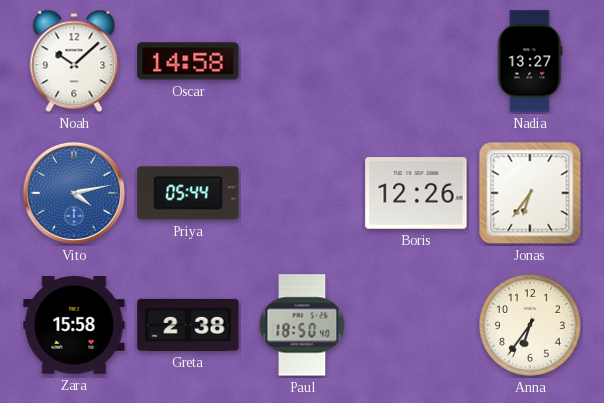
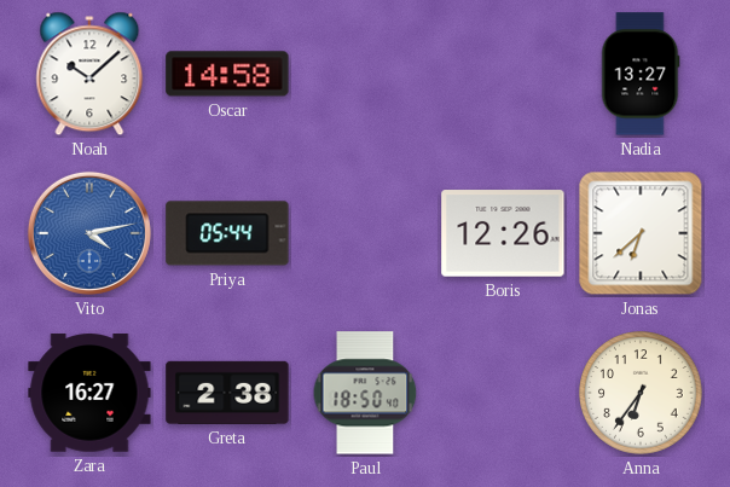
Jonas: 6:36 -> 6:38
Zara: 15:58 -> 16:27
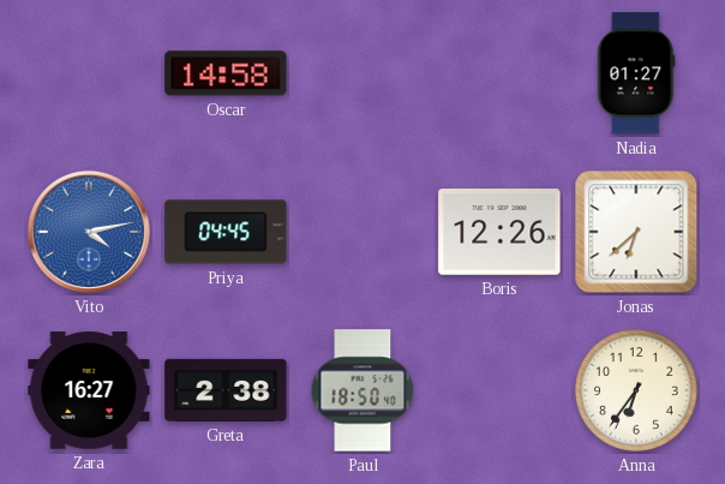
Noah: 10:08 -> none
Nadia: 13:27 -> 01:27
Priya: 05:44 -> 04:45
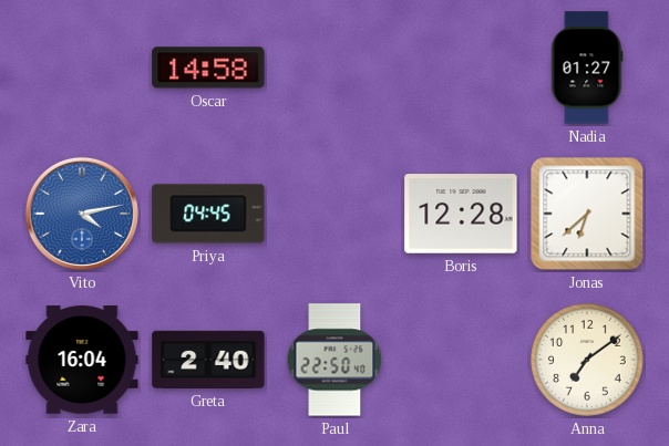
Boris: 12:26 -> 12:28
Zara: 16:27 -> 16:04
Greta: 2:38 -> 2:40
Paul: 18:50 -> 22:50
Anna: 6:36 -> 7:09
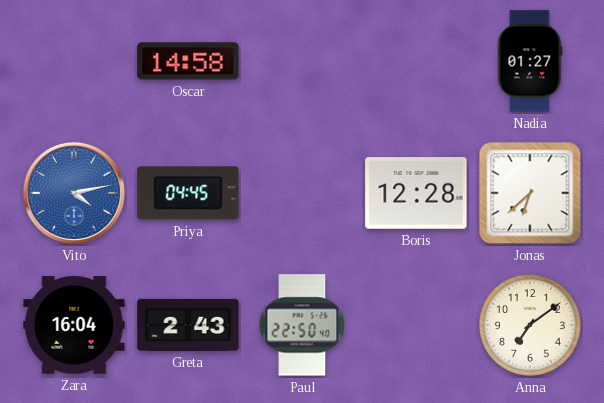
Greta: 2:40 -> 2:43
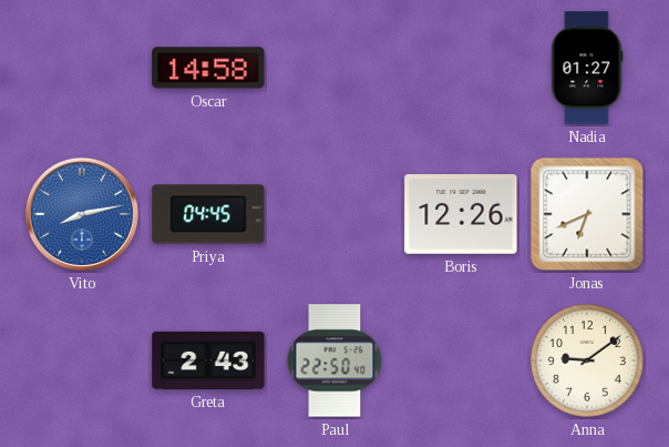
Vito: 4:13 -> 8:13
Boris: 12:28 -> 12:26
Jonas: 6:38 -> 6:41
Zara: 16:04 -> none
Anna: 7:09 -> 9:09
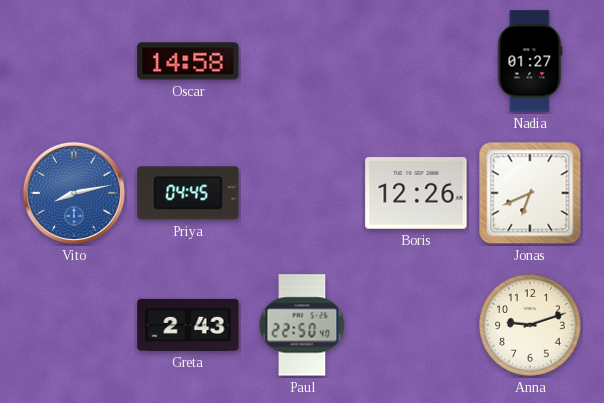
Anna: 9:09 -> 9:12
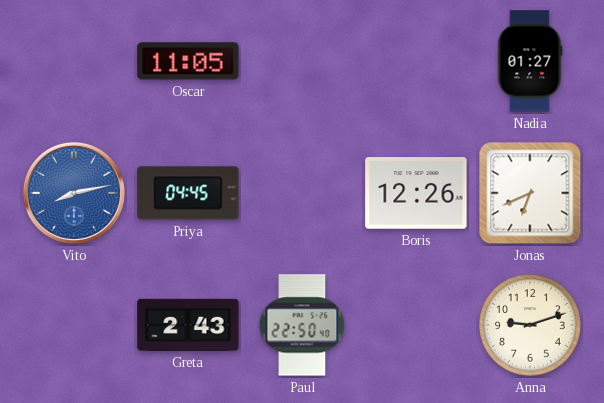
Oscar: 14:58 -> 11:05
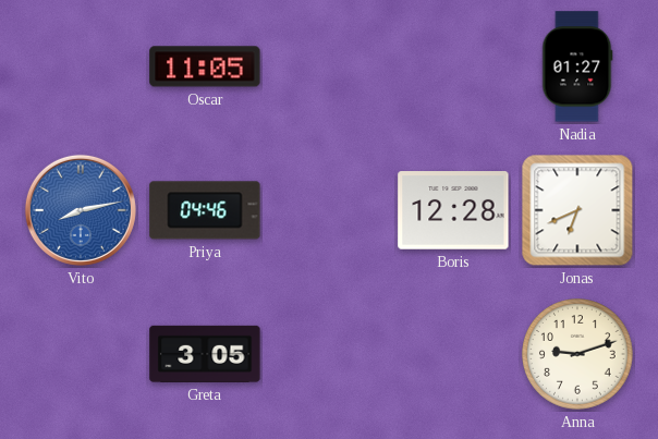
Priya: 04:45 -> 04:46
Boris: 12:26 -> 12:28
Greta: 2:43 -> 3:05
Paul: 22:50 -> none
